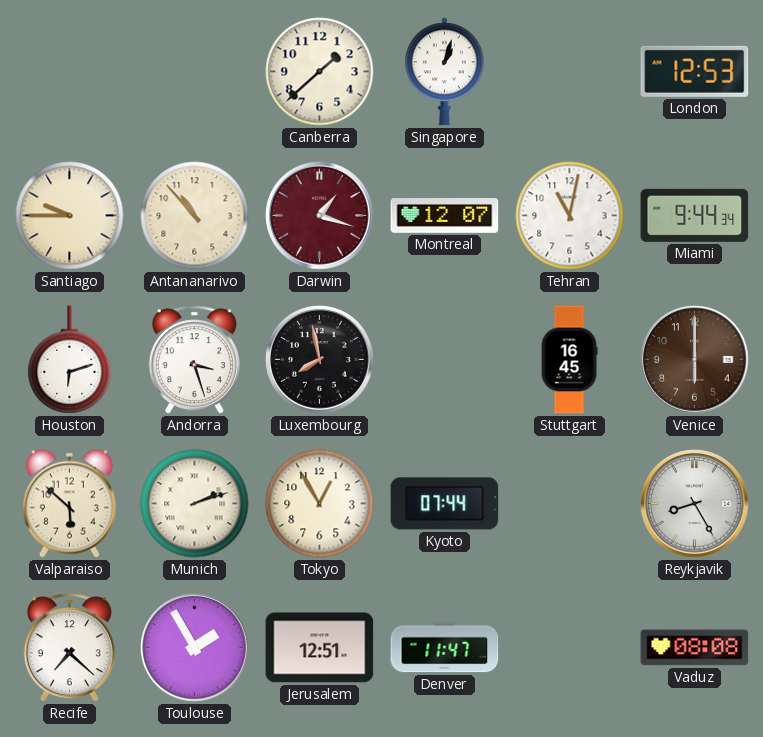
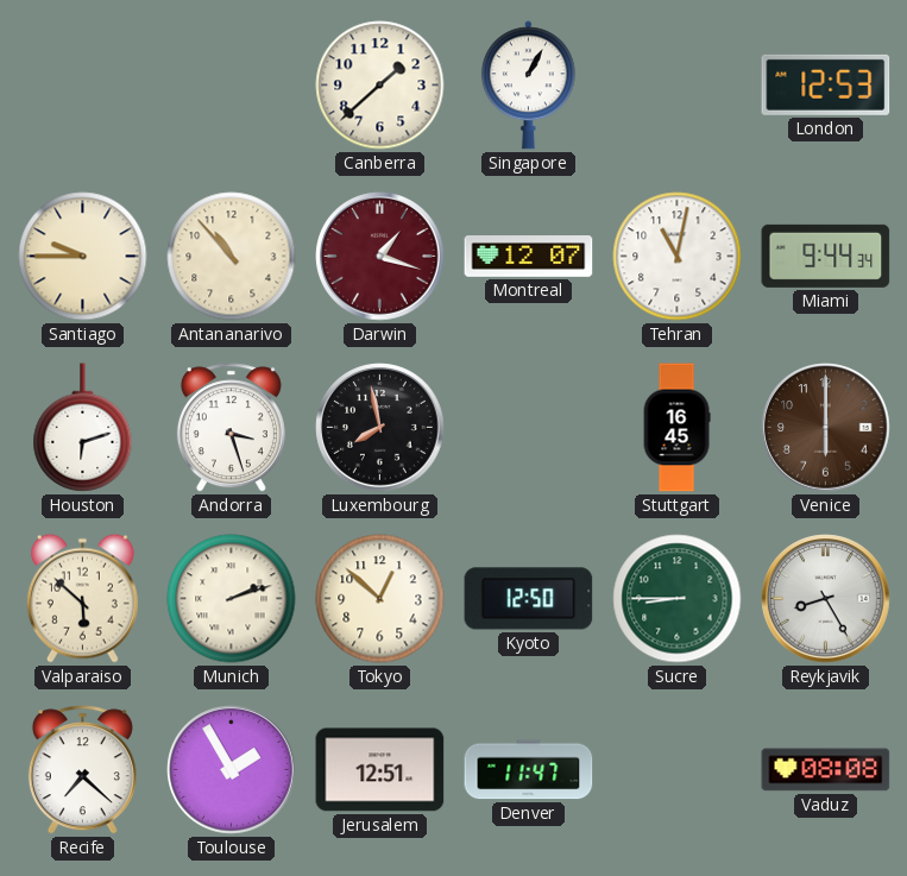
Singapore: 1:03 -> 1:05
Tokyo: 12:55 -> 12:52
Kyoto: 07:44 -> 12:50
Sucre: none -> 8:45
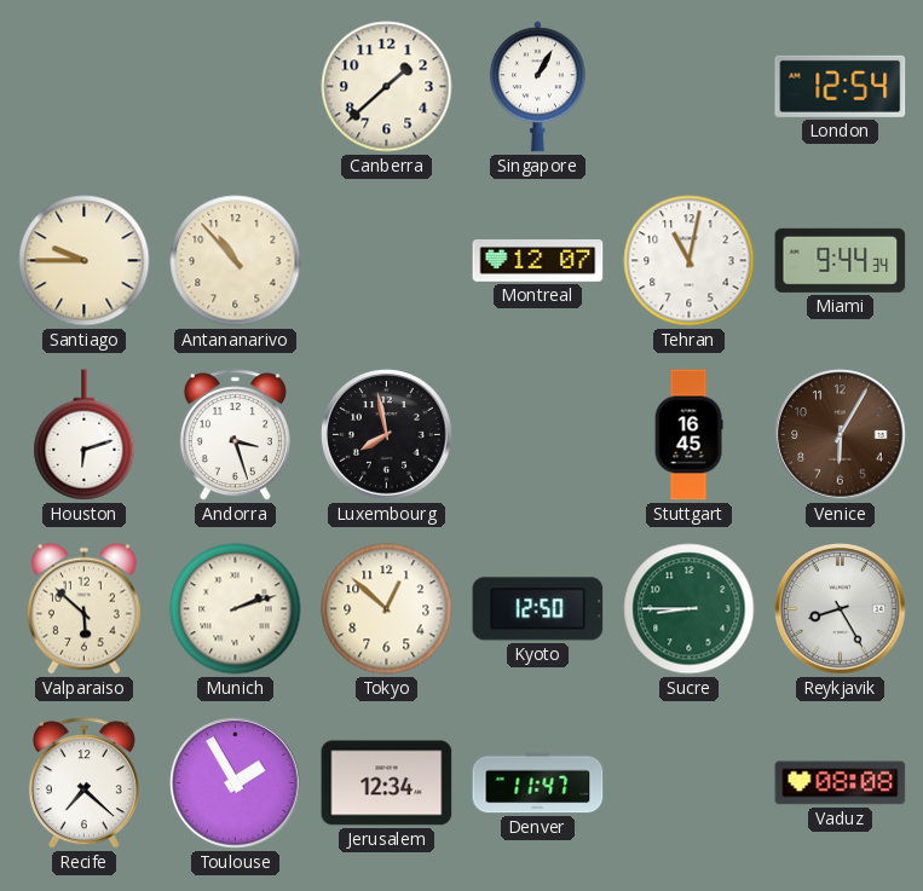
London: 12:53 -> 12:54
Darwin: 1:18 -> none
Venice: 6:00 -> 6:05
Jerusalem: 12:51 -> 12:34
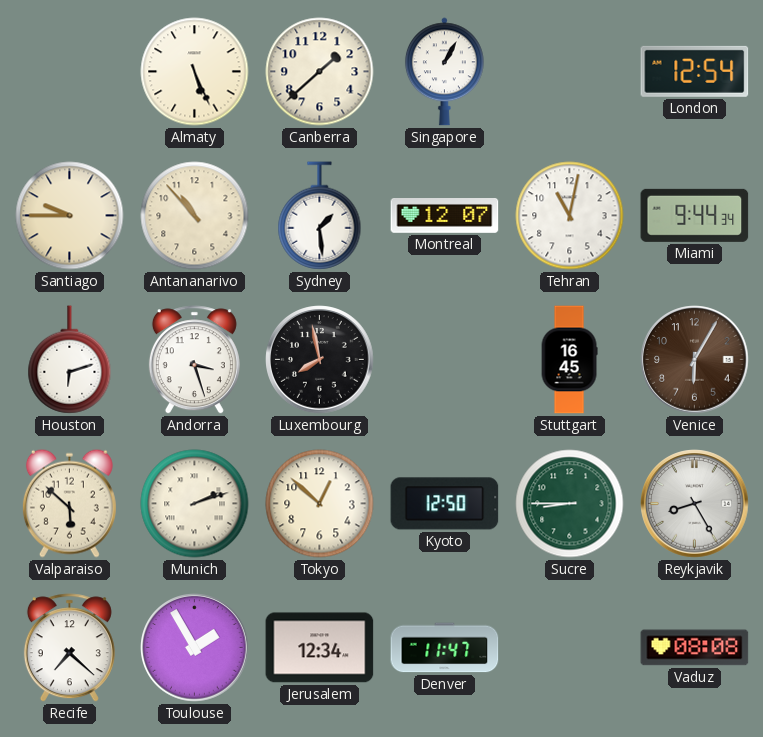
Almaty: none -> 5:26
Sydney: none -> 1:29
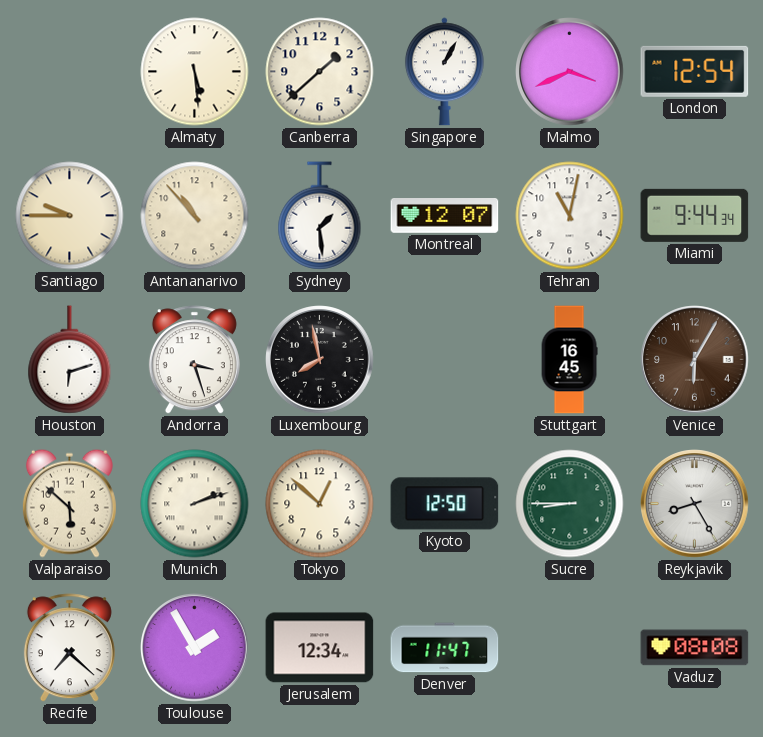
Almaty: 5:26 -> 5:29
Malmo: none -> 3:41
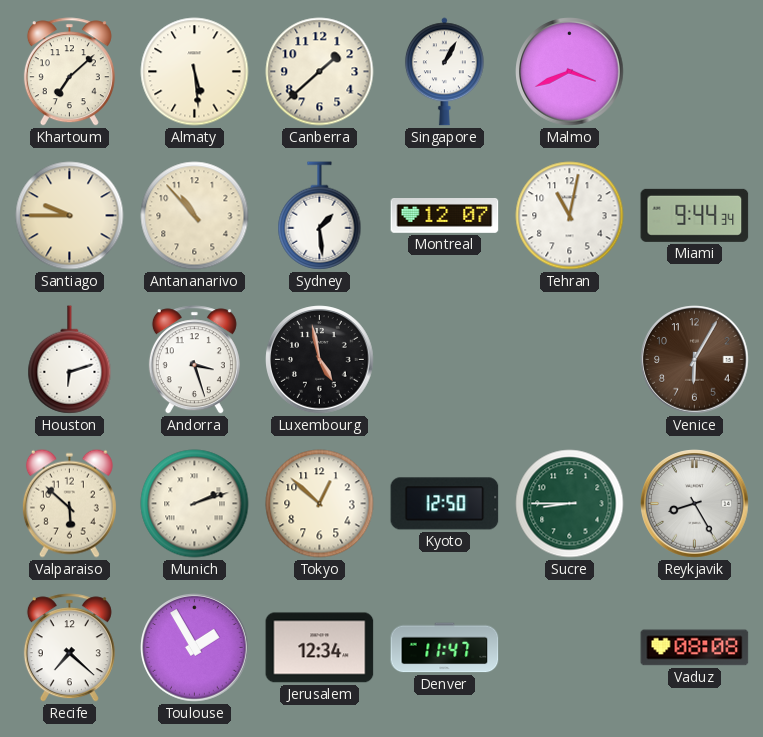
Khartoum: none -> 7:08
London: 12:54 -> none
Luxembourg: 7:58 -> 4:58
Stuttgart: 16:45 -> none
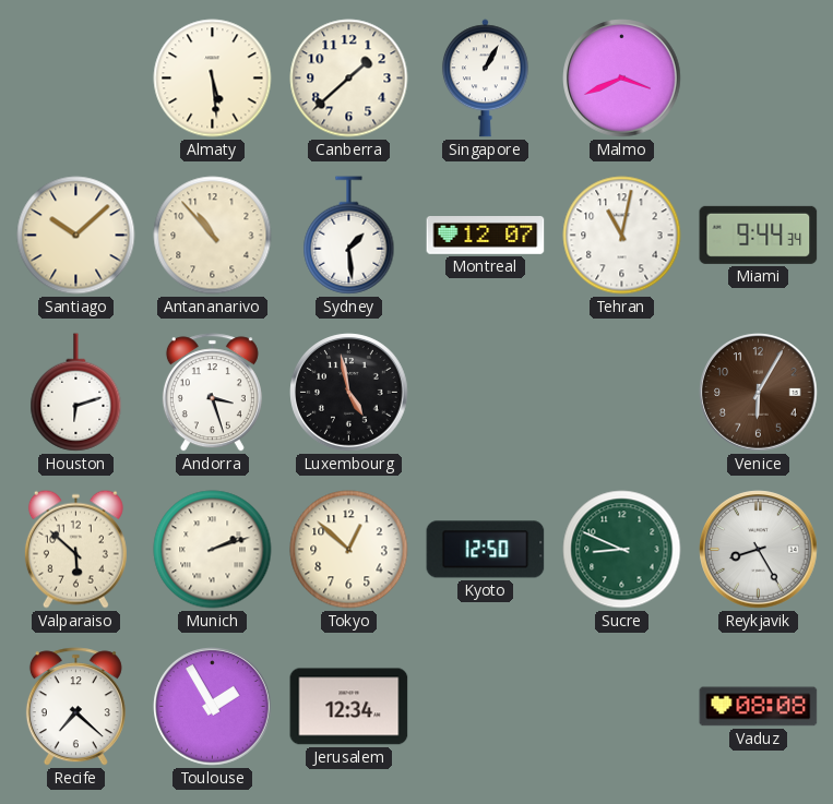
Khartoum: 7:08 -> none
Santiago: 9:45 -> 10:08
Sucre: 8:45 -> 8:49
Denver: 11:47 -> none
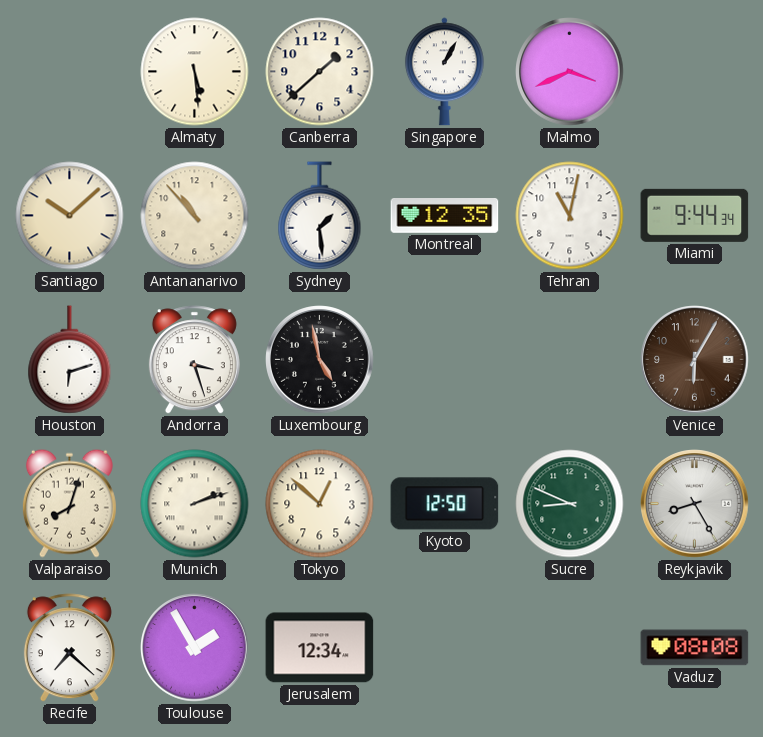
Montreal: 12:07 -> 12:35
Valparaiso: 5:52 -> 8:03
